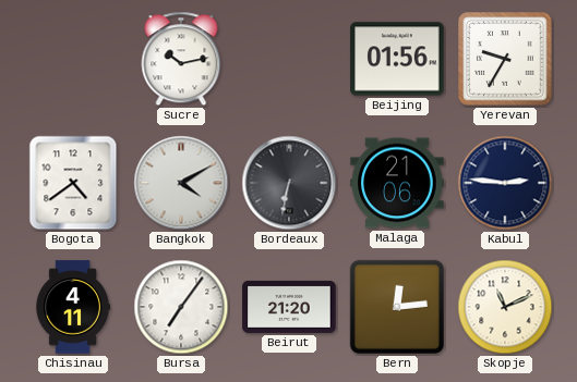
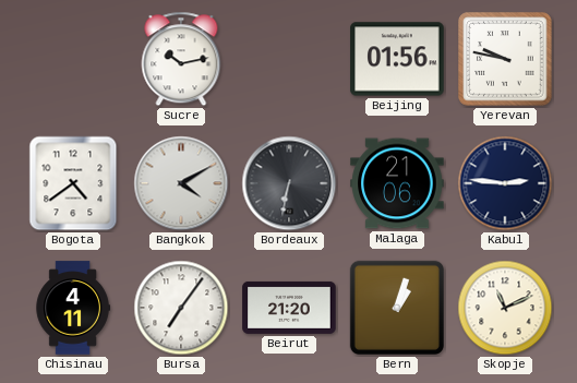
Yerevan: 9:35 -> 9:47
Bern: 12:14 -> 1:03
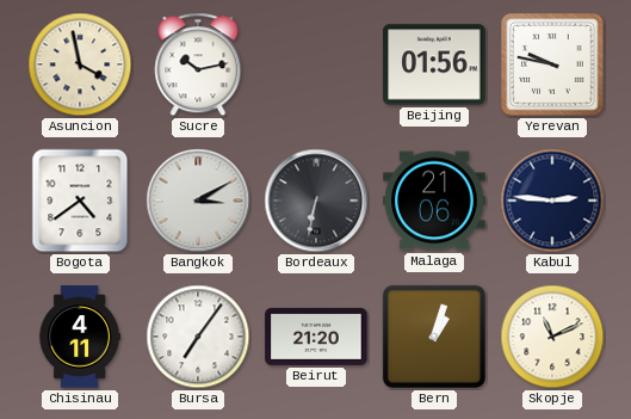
Asuncion: none -> 3:58
Bangkok: 4:10 -> 3:10
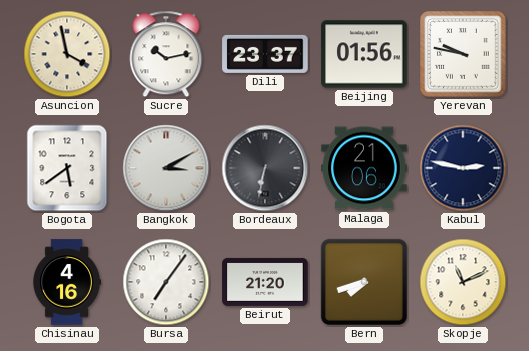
Dili: none -> 23:37
Bogota: 4:39 -> 5:39
Kabul: 2:46 -> 2:47
Chisinau: 4:11 -> 4:16
Bern: 1:03 -> 7:42
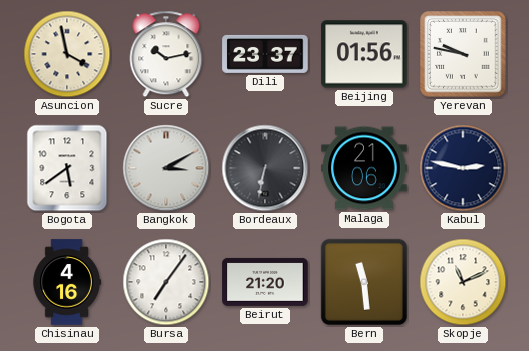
Bern: 7:42 -> 11:29
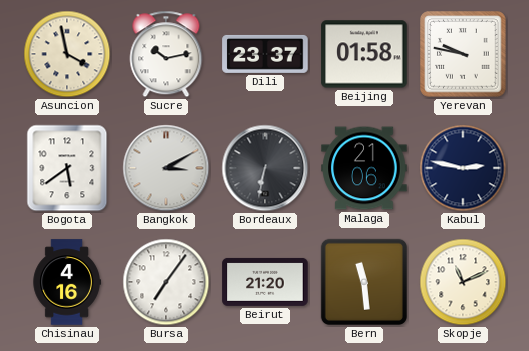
Beijing: 01:56 -> 01:58
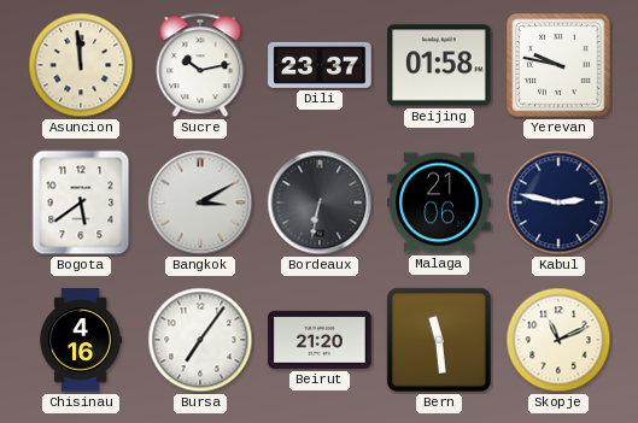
Asuncion: 3:58 -> 11:59
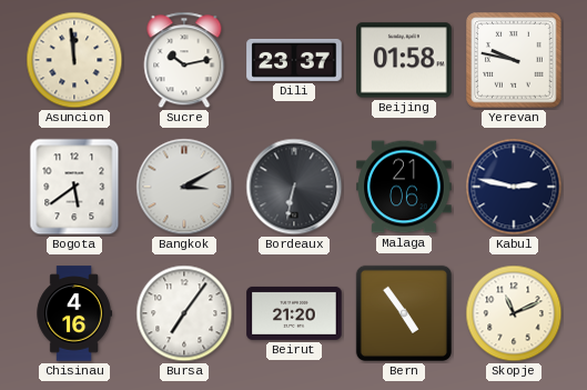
Bern: 11:29 -> 4:54
